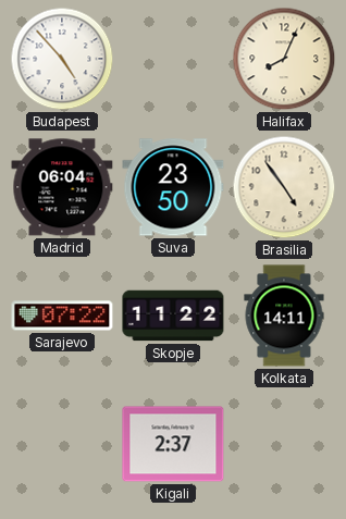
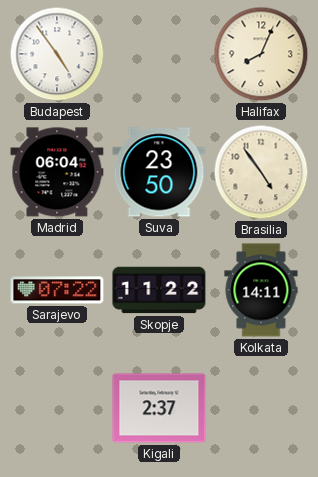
Budapest: 4:53 -> 4:54
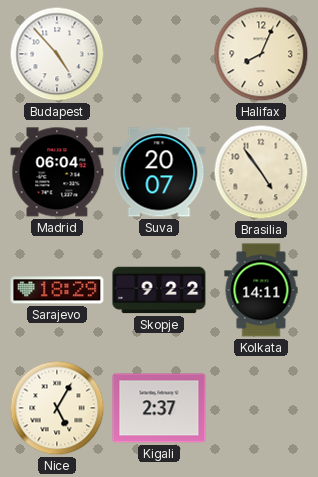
Budapest: 4:54 -> 4:53
Suva: 23:50 -> 20:07
Sarajevo: 07:22 -> 18:29
Skopje: 11:22 -> 9:22
Nice: none -> 5:05
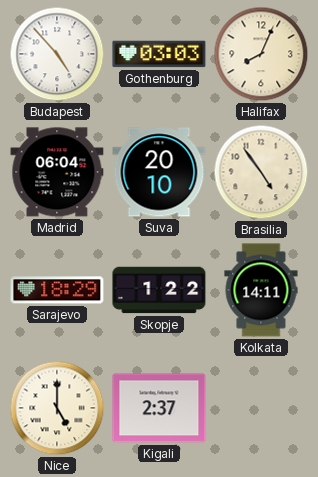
Gothenburg: none -> 03:03
Suva: 20:07 -> 20:10
Skopje: 9:22 -> 1:22
Nice: 5:05 -> 5:00
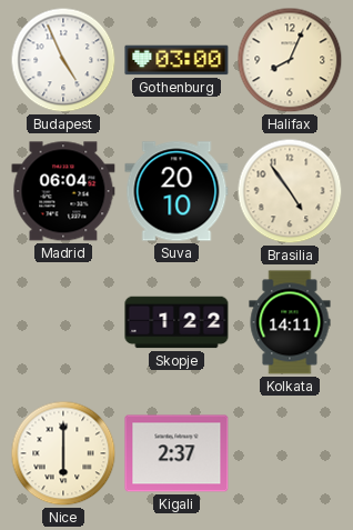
Budapest: 4:53 -> 4:56
Gothenburg: 03:03 -> 03:00
Sarajevo: 18:29 -> none
Nice: 5:00 -> 6:00
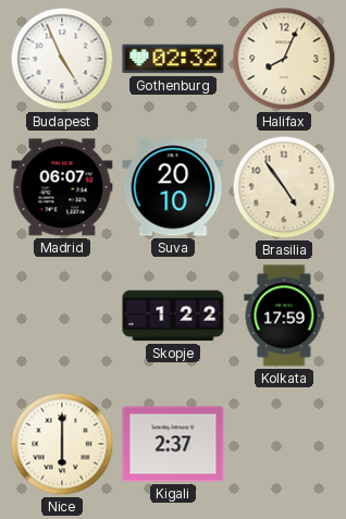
Gothenburg: 03:00 -> 02:32
Madrid: 06:04 -> 06:07
Kolkata: 14:11 -> 17:59
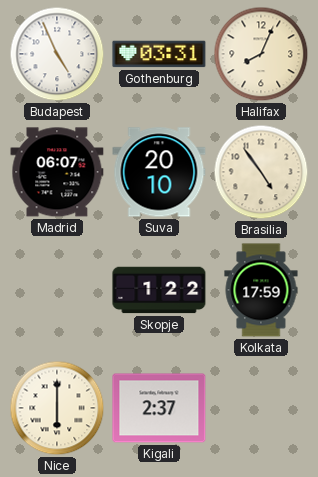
Gothenburg: 02:32 -> 03:31
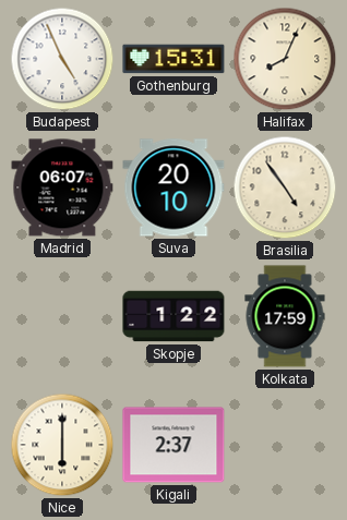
Gothenburg: 03:31 -> 15:31
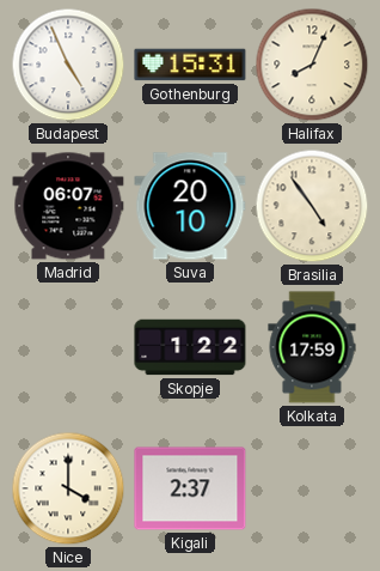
Nice: 6:00 -> 4:00
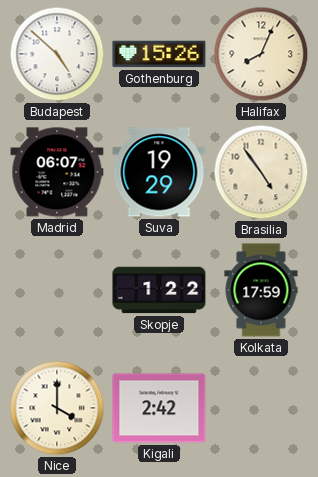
Budapest: 4:56 -> 4:52
Gothenburg: 15:31 -> 15:26
Suva: 20:10 -> 19:29
Kigali: 2:37 -> 2:42
